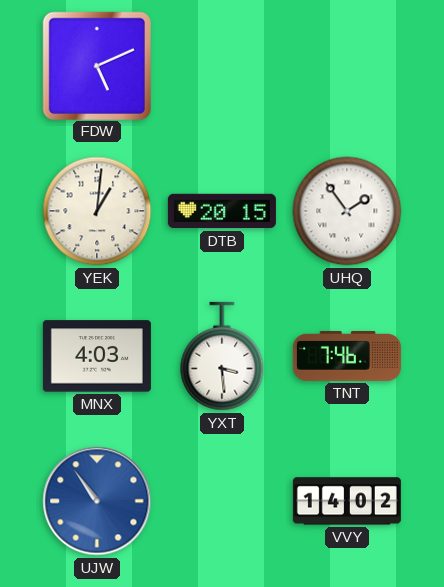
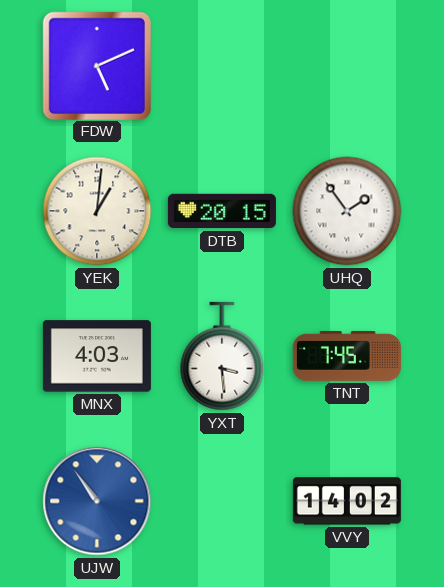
TNT: 7:46 -> 7:45
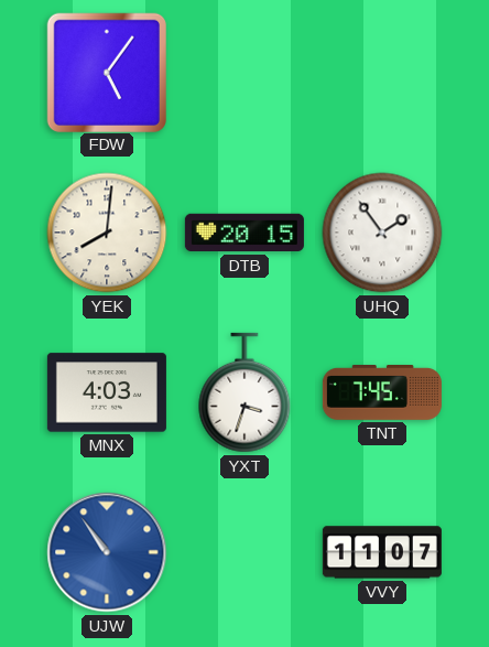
FDW: 5:11 -> 5:06
YEK: 1:01 -> 8:01
YXT: 3:29 -> 3:33
VVY: 14:02 -> 11:07
